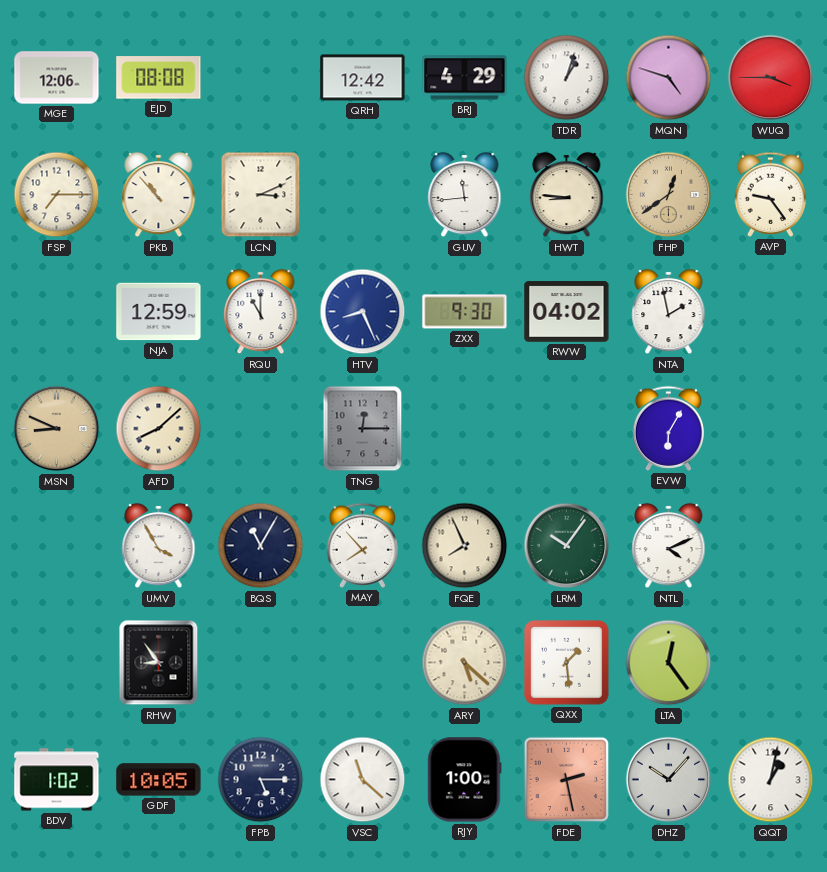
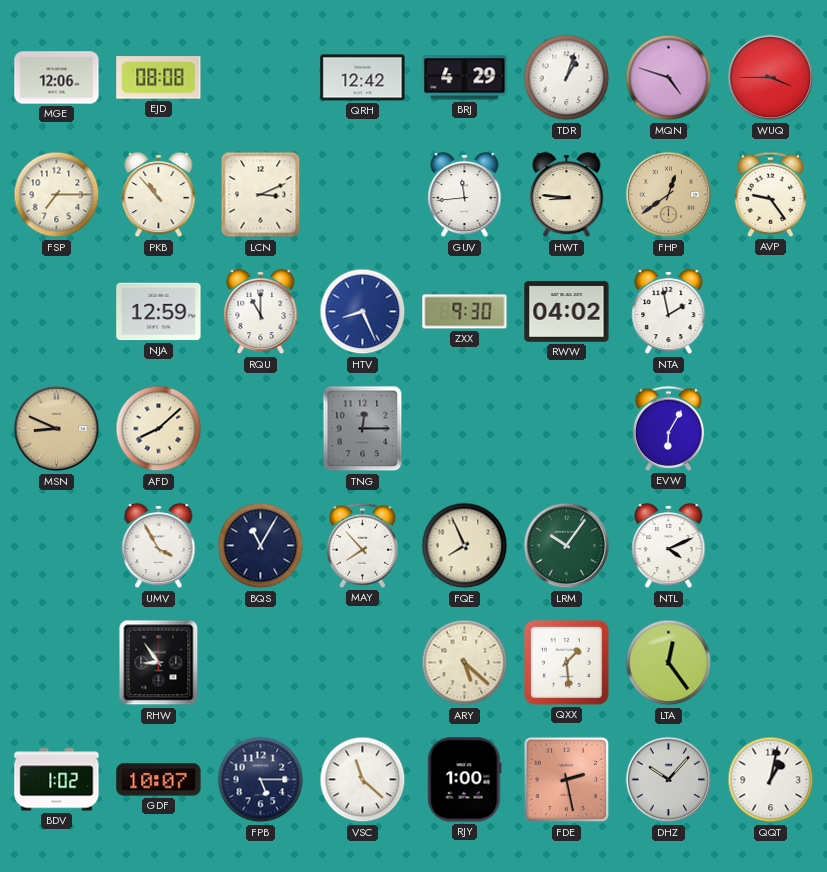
GDF: 10:05 -> 10:07
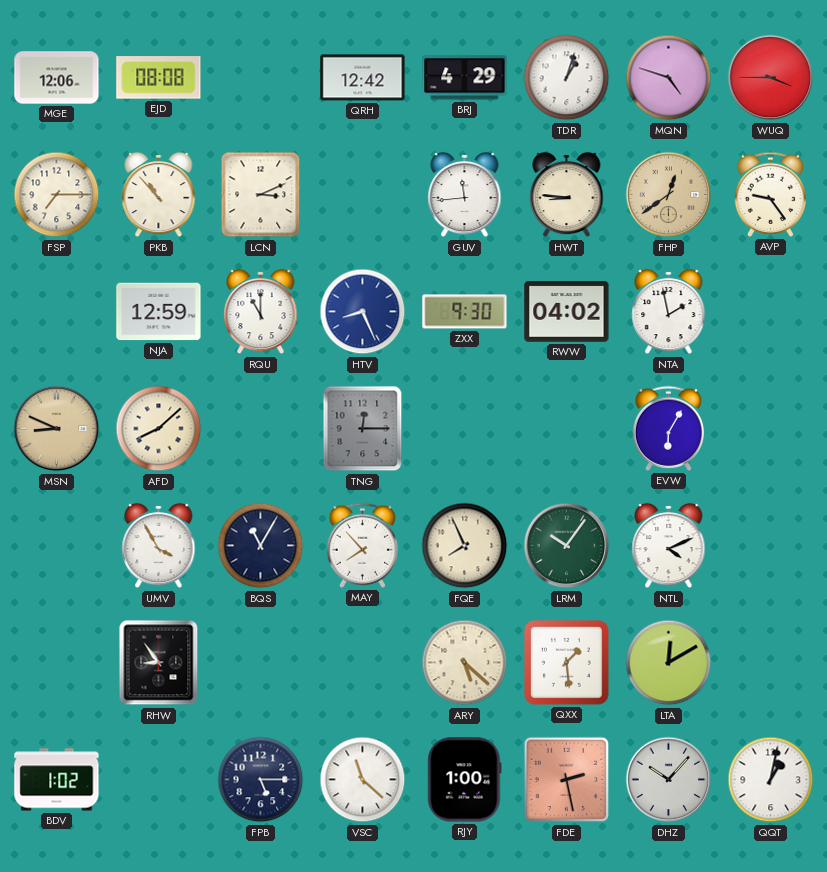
LTA: 12:24 -> 12:10
GDF: 10:07 -> none
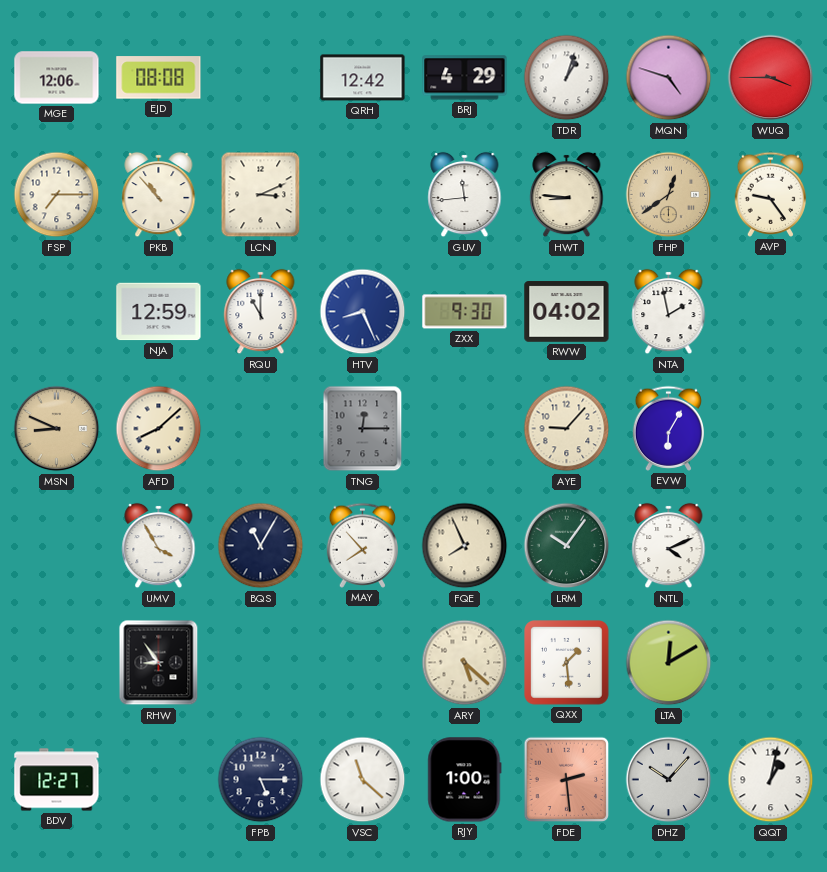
AYE: none -> 9:07
BDV: 1:02 -> 12:27
FDE: 2:28 -> 2:29
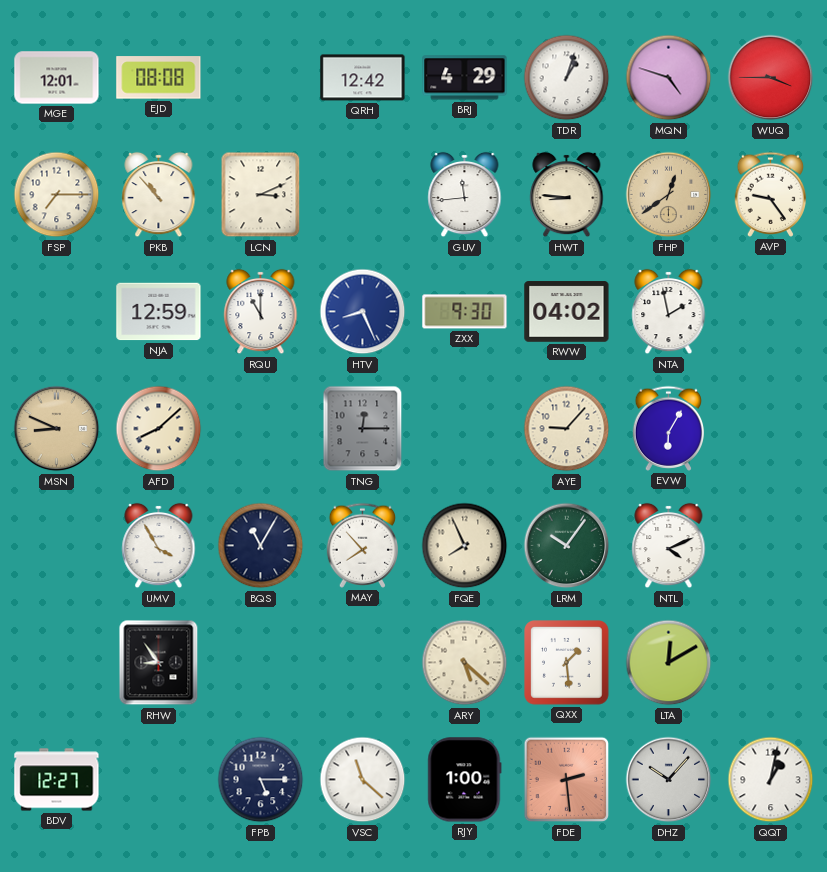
MGE: 12:06 -> 12:01
